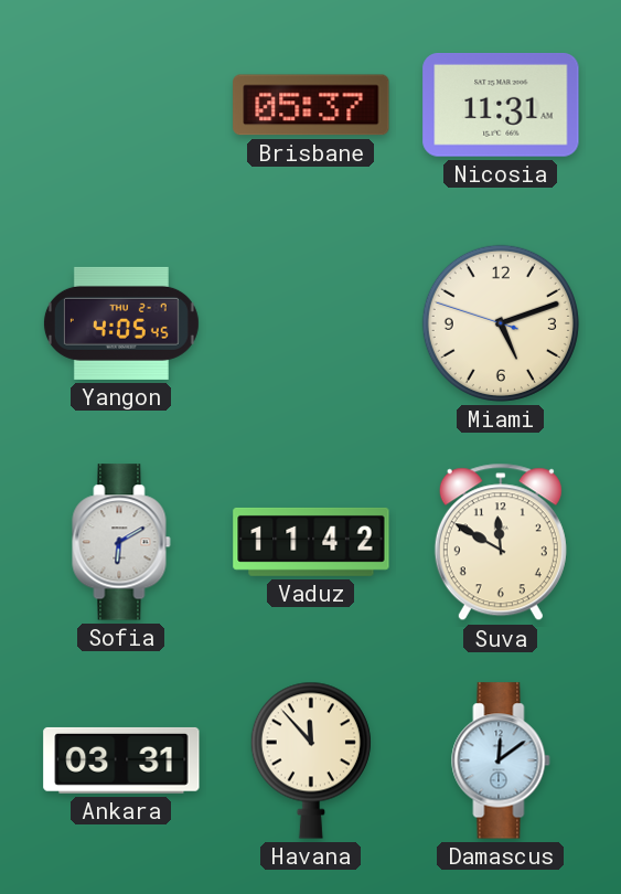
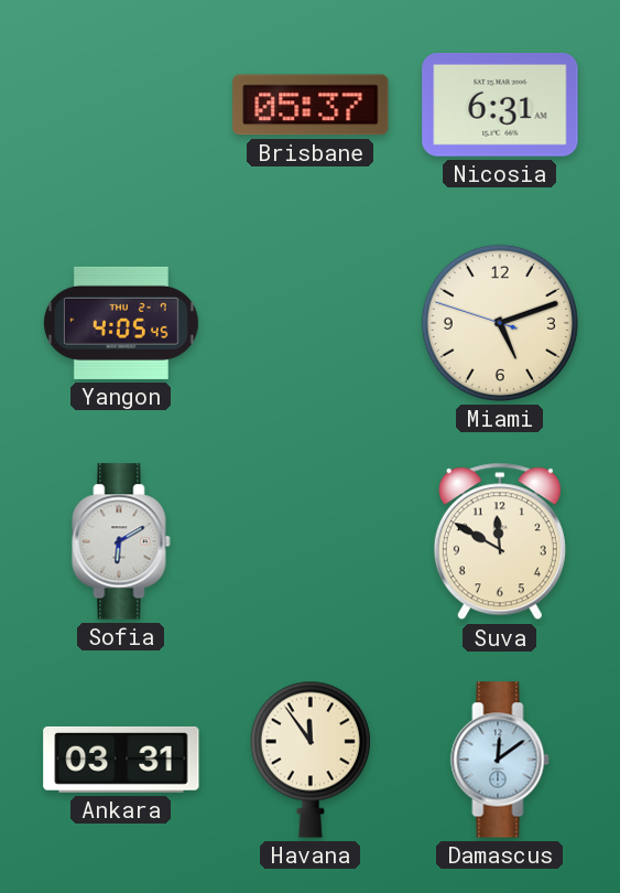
Nicosia: 11:31 -> 6:31
Vaduz: 11:42 -> none
Havana: 11:53 -> 11:54
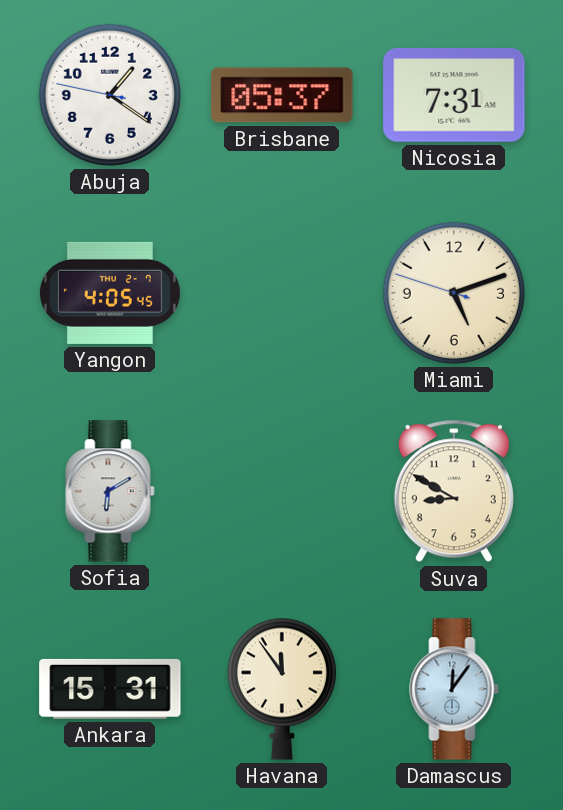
Abuja: none -> 1:20
Nicosia: 6:31 -> 7:31
Suva: 11:50 -> 8:50
Ankara: 03:31 -> 15:31
Damascus: 12:09 -> 12:06
